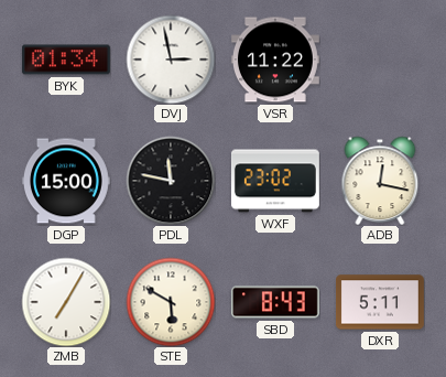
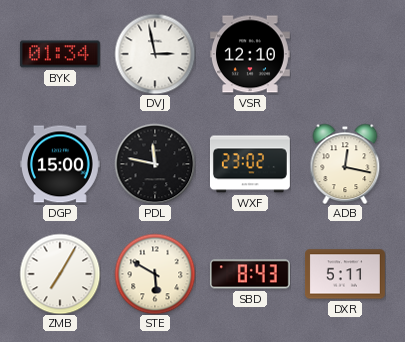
VSR: 11:22 -> 12:10
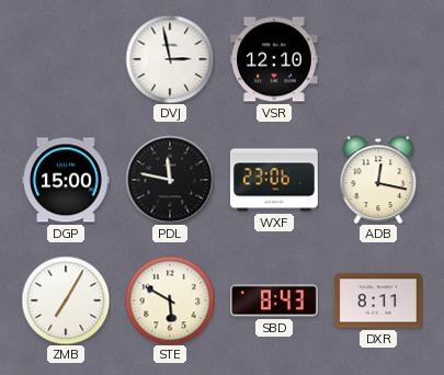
BYK: 01:34 -> none
WXF: 23:02 -> 23:06
DXR: 5:11 -> 8:11
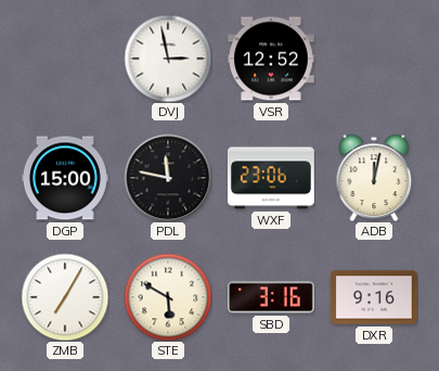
VSR: 12:10 -> 12:52
ADB: 12:17 -> 12:02
SBD: 8:43 -> 3:16
DXR: 8:11 -> 9:16
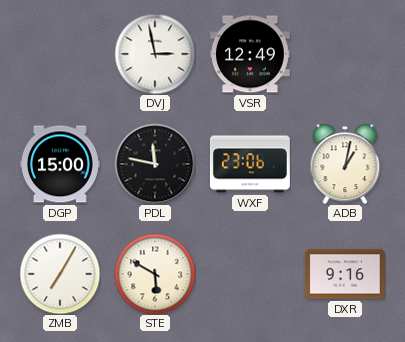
VSR: 12:52 -> 12:49
ADB: 12:02 -> 1:02
SBD: 3:16 -> none
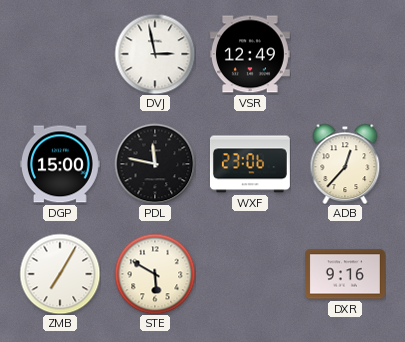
ADB: 1:02 -> 12:37
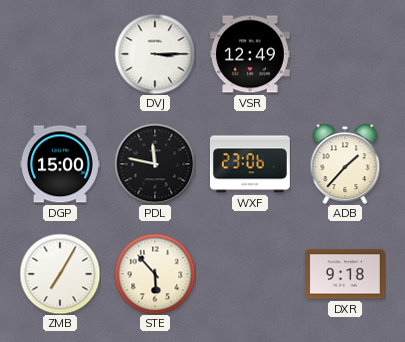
DVJ: 2:58 -> 3:15
ADB: 12:37 -> 1:37
STE: 5:50 -> 5:53
DXR: 9:16 -> 9:18
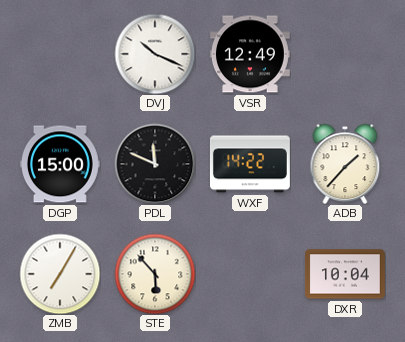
DVJ: 3:15 -> 10:19
PDL: 11:47 -> 11:49
WXF: 23:06 -> 14:22
DXR: 9:18 -> 10:04
